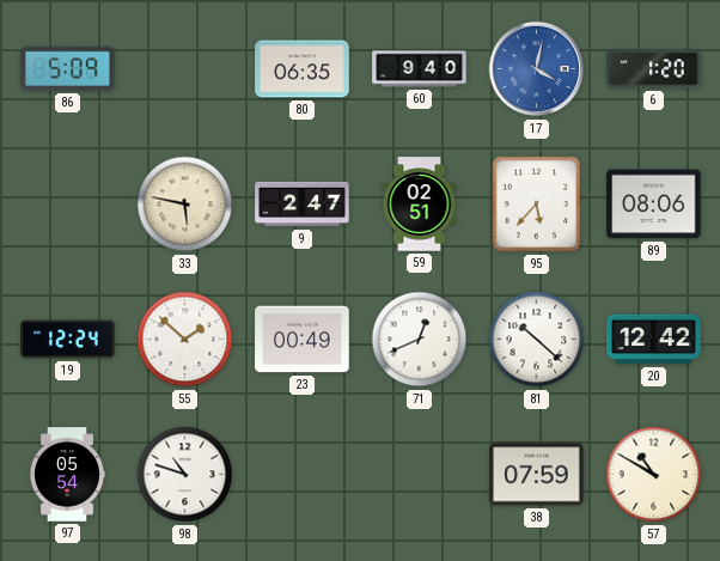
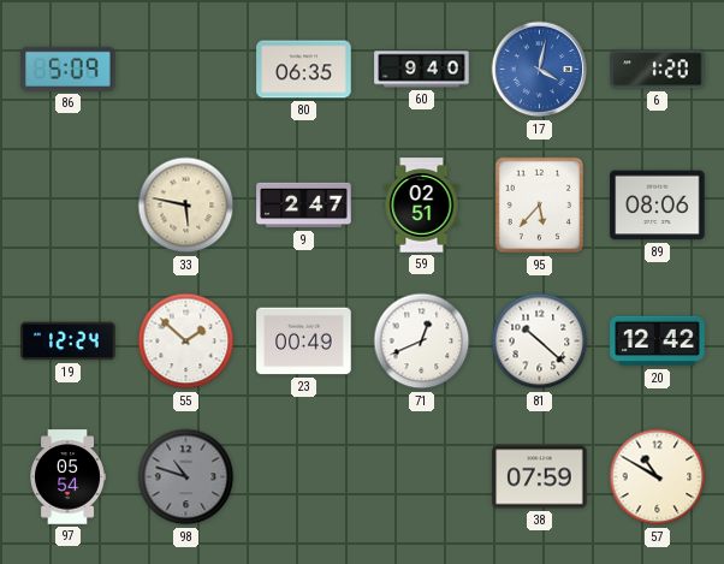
98 dial: white -> grey
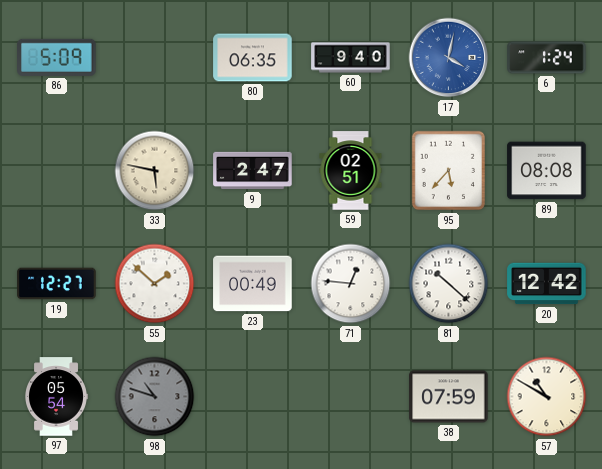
6: 1:20 -> 1:24
89: 08:06 -> 08:08
19: 12:24 -> 12:27
71: 12:41 -> 12:46
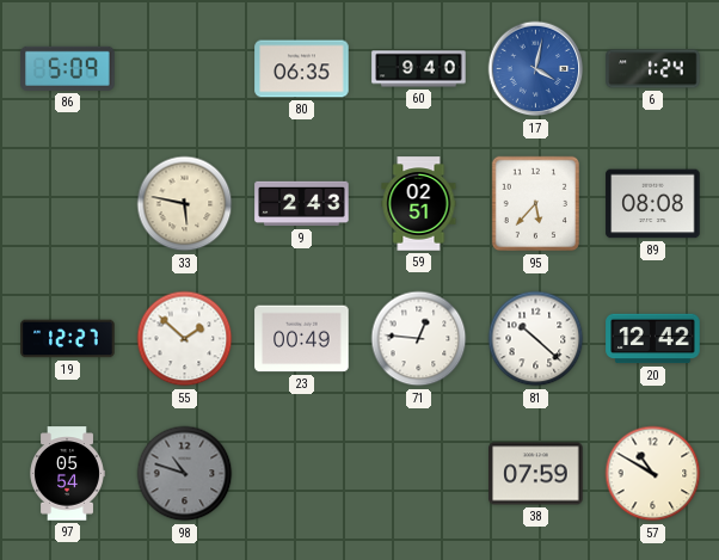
9: 2:47 -> 2:43
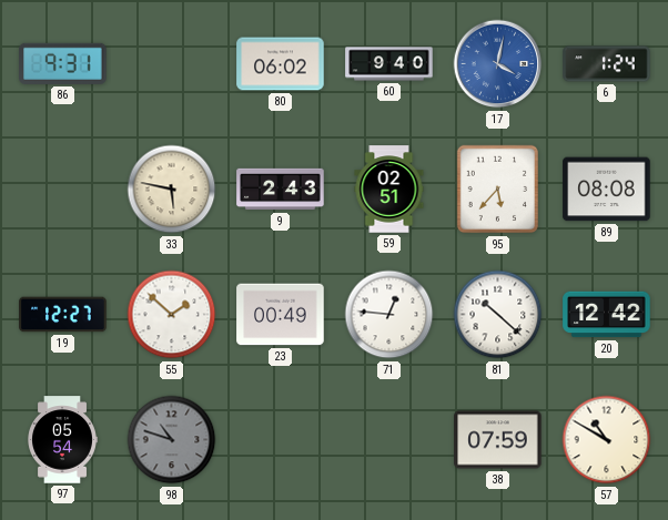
86: 5:09 -> 9:31
80: 06:35 -> 06:02
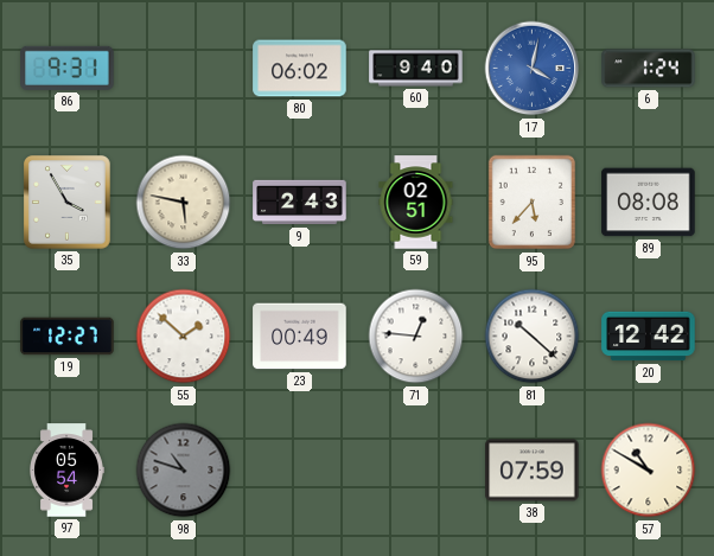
35: none -> 3:55
